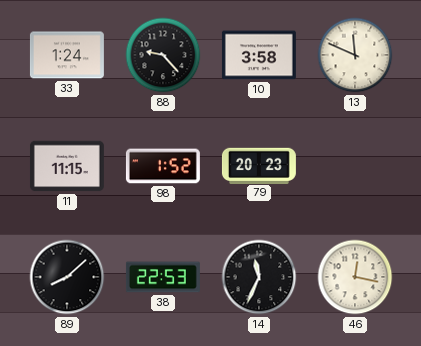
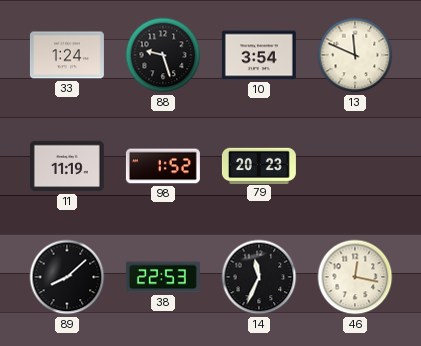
88: 9:23 -> 9:27
10: 3:58 -> 3:54
11: 11:15 -> 11:19
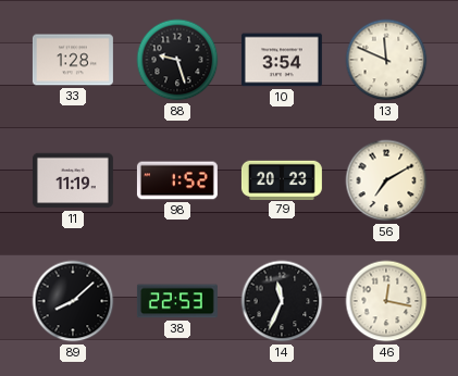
33: 1:24 -> 1:28
56: none -> 7:10
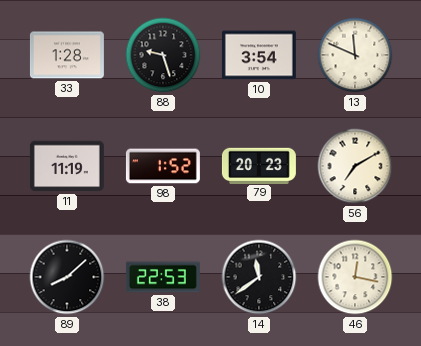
14: 11:34 -> 11:39
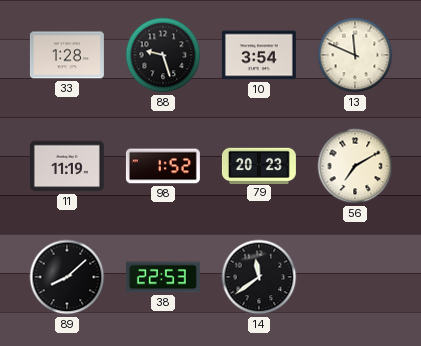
46: 12:17 -> none
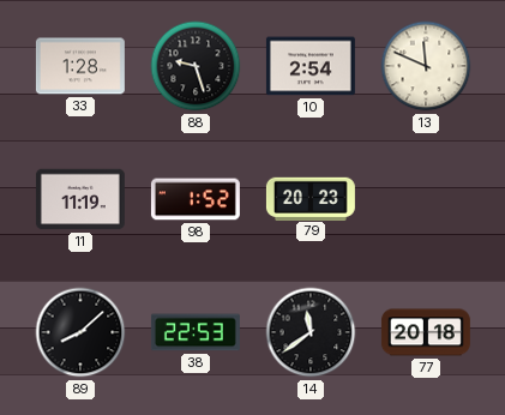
10: 3:54 -> 2:54
56: 7:10 -> none
77: none -> 20:18
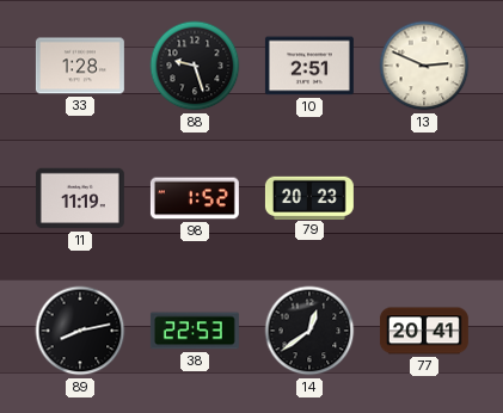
10: 2:54 -> 2:51
13: 11:49 -> 2:49
89: 8:08 -> 8:13
14: 11:39 -> 12:39
77: 20:18 -> 20:41
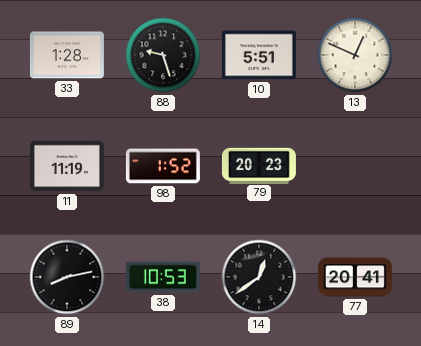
10: 2:51 -> 5:51
13: 2:49 -> 12:49
38: 22:53 -> 10:53
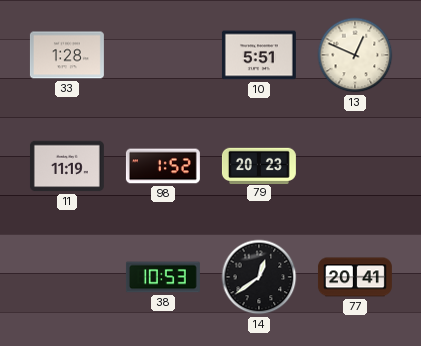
88: 9:27 -> none
89: 8:13 -> none
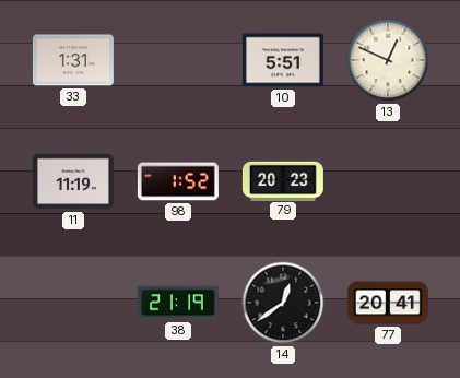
33: 1:28 -> 1:31
38: 10:53 -> 21:19
